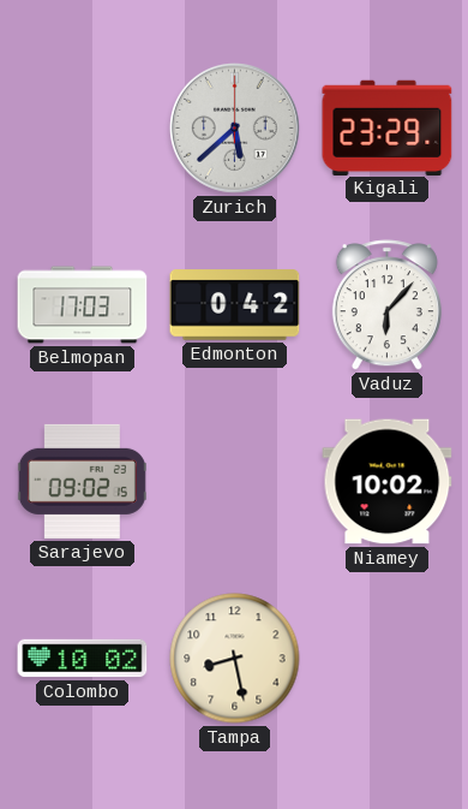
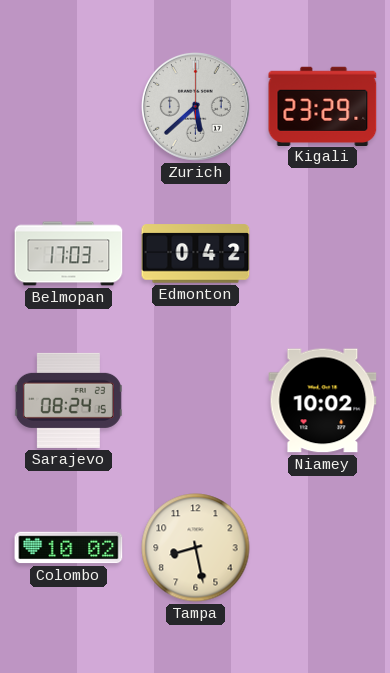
Vaduz: 6:07 -> none
Sarajevo: 09:02 -> 08:24
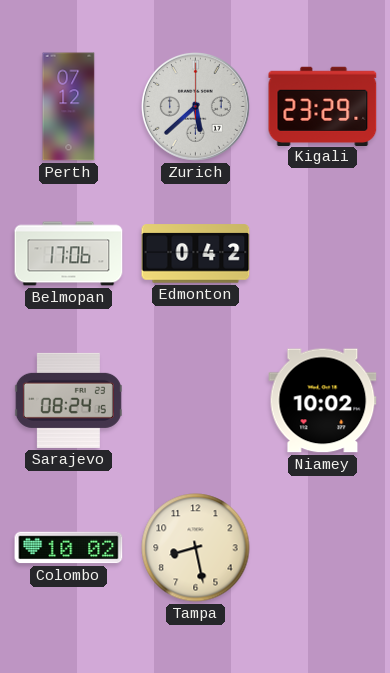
Perth: none -> 07:12
Belmopan: 17:03 -> 17:06
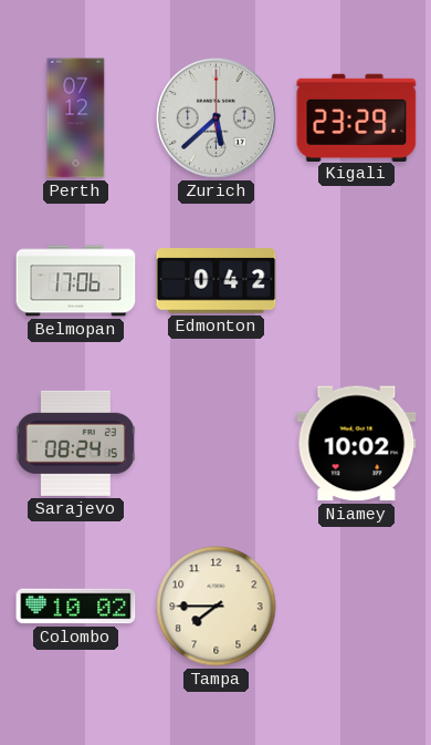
Tampa: 8:28 -> 7:45
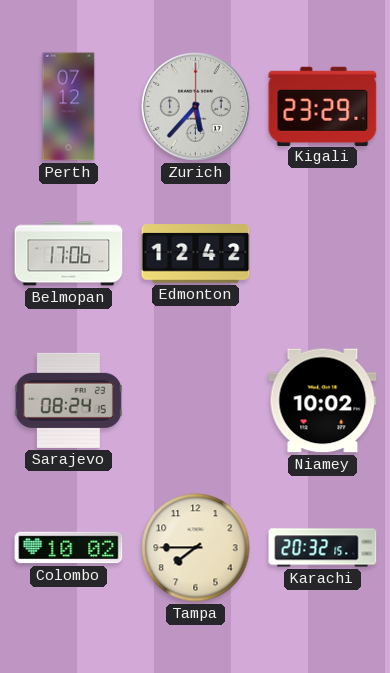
Zurich: 5:38 -> 5:37
Edmonton: 0:42 -> 12:42
Karachi: none -> 20:32
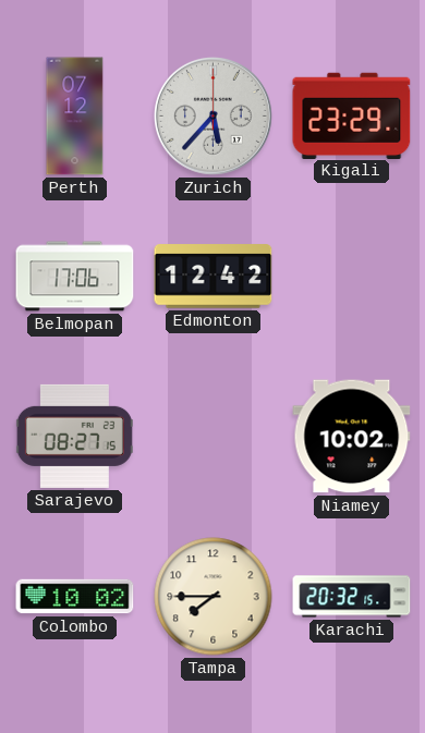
Sarajevo: 08:24 -> 08:27
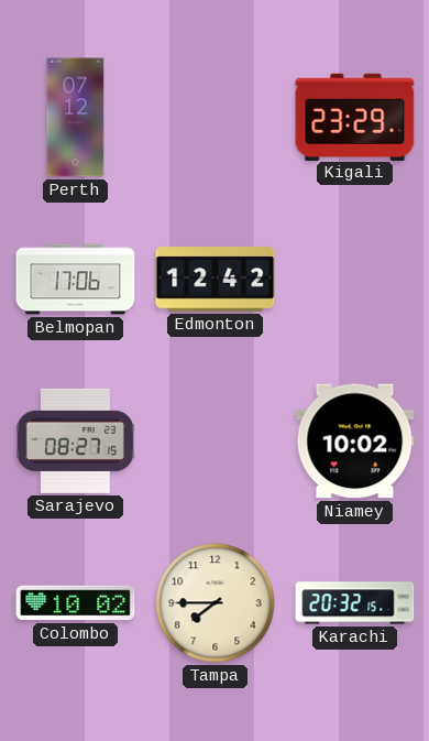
Zurich: 5:37 -> none
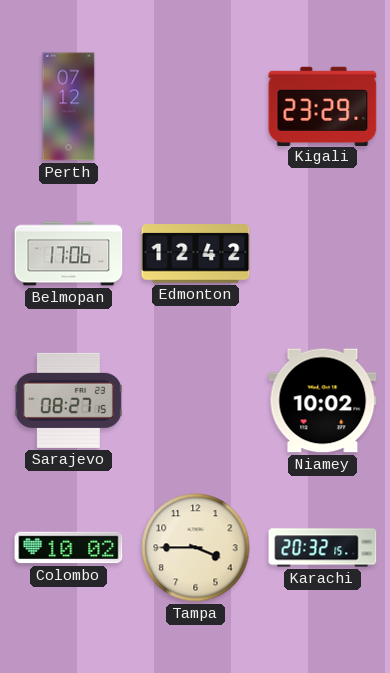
Tampa: 7:45 -> 3:45
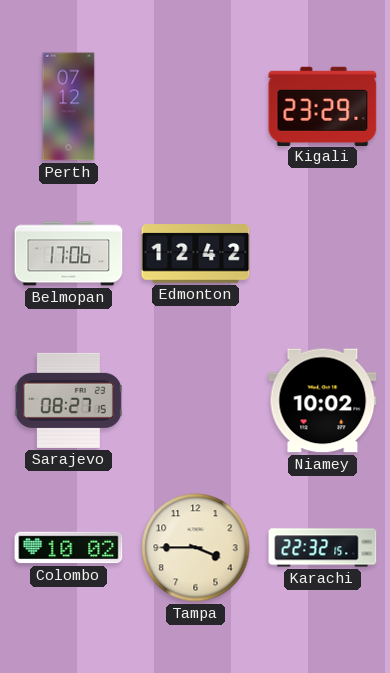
Karachi: 20:32 -> 22:32
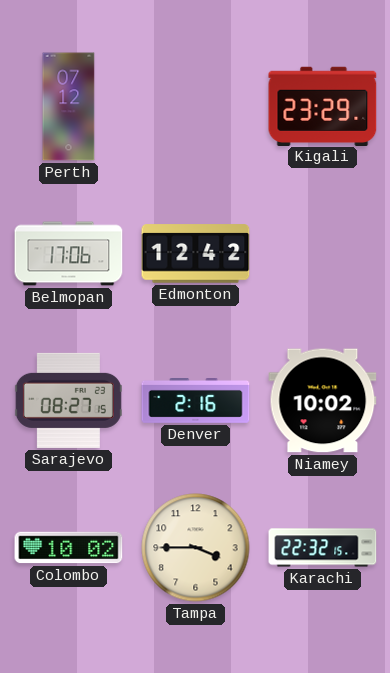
Denver: none -> 2:16
